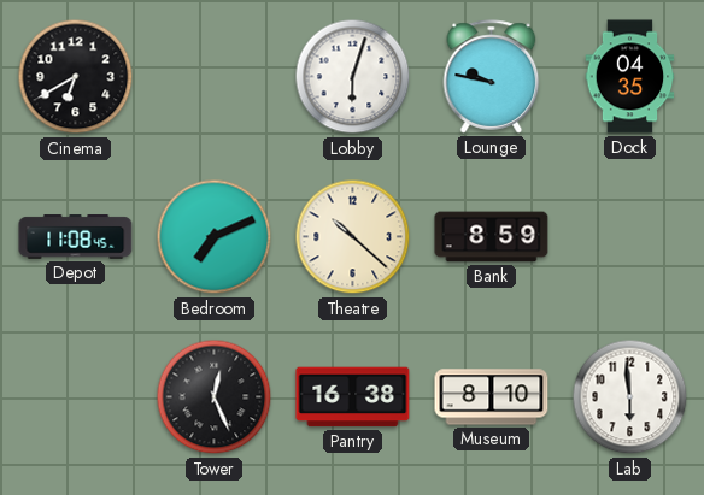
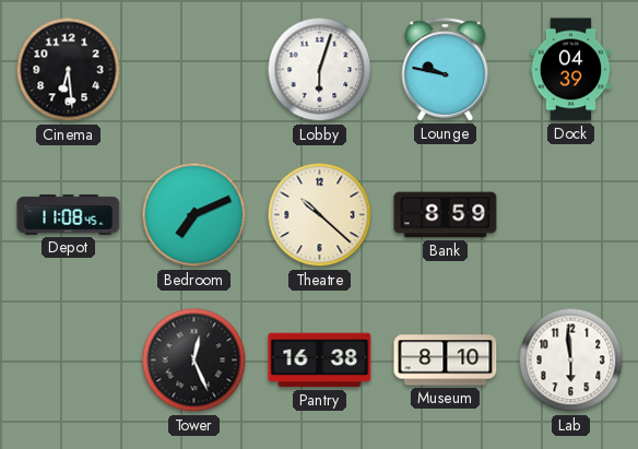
Cinema: 6:40 -> 6:29
Dock: 04:35 -> 04:39
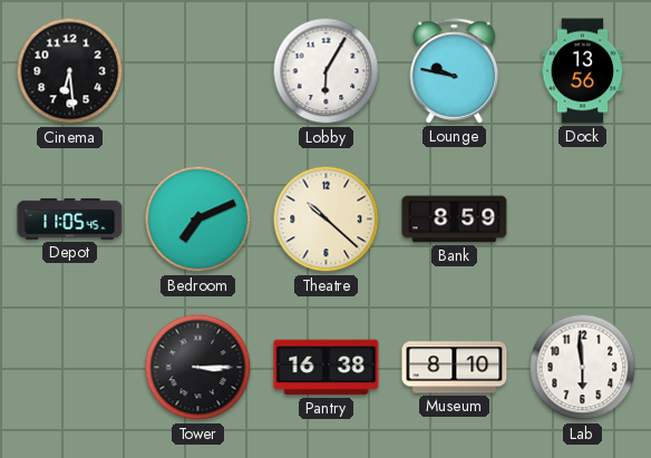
Lobby: 6:03 -> 6:05
Dock: 04:39 -> 13:56
Depot: 11:08 -> 11:05
Tower: 12:26 -> 3:15
